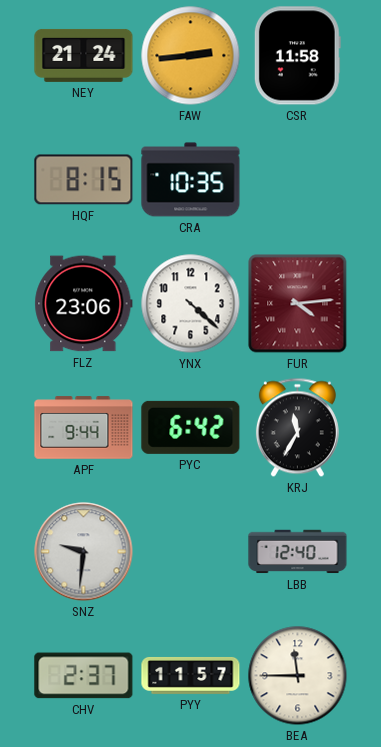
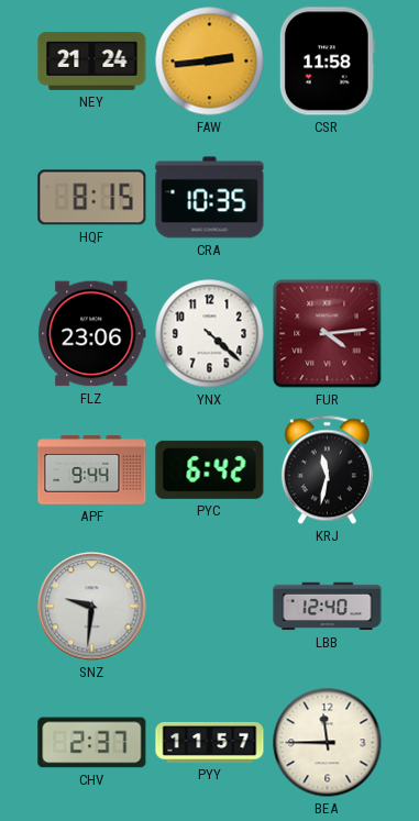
KRJ: 11:35 -> 11:32
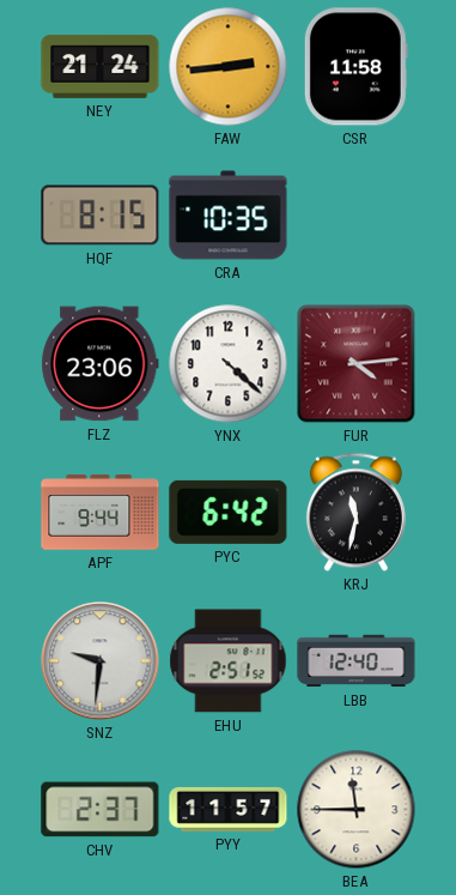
EHU: none -> 2:51
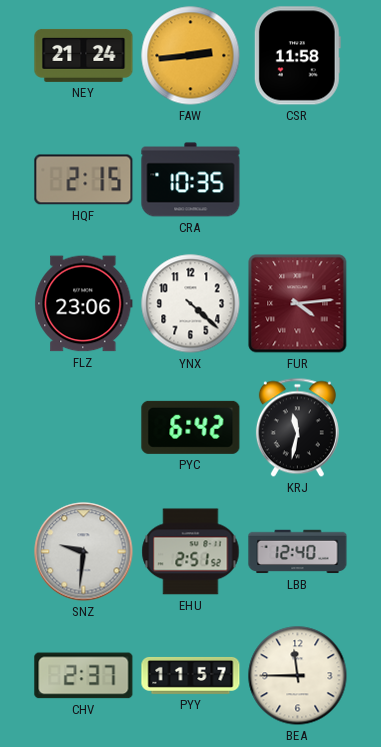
HQF: 8:15 -> 2:15
APF: 9:44 -> none
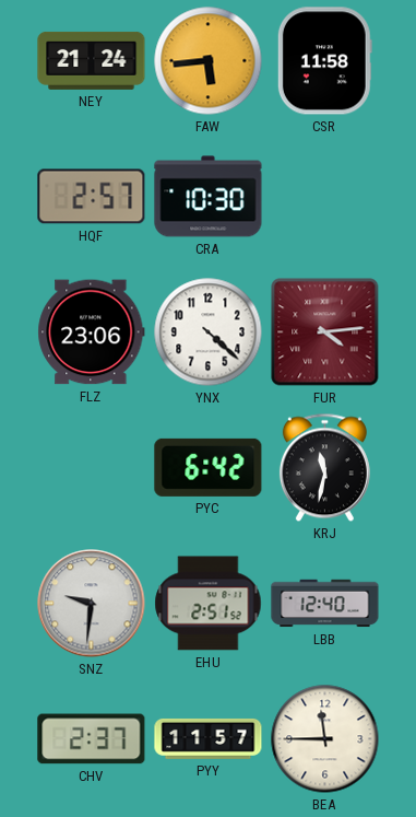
FAW: 2:44 -> 5:44
HQF: 2:15 -> 2:57
CRA: 10:35 -> 10:30
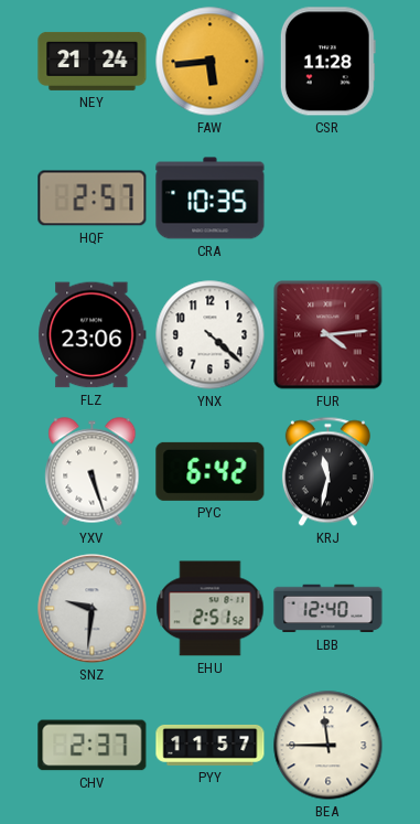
CSR: 11:58 -> 11:28
CRA: 10:30 -> 10:35
YXV: none -> 5:27
